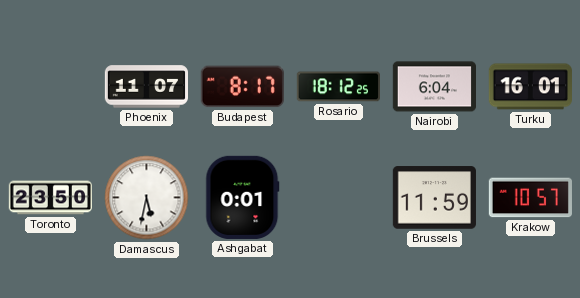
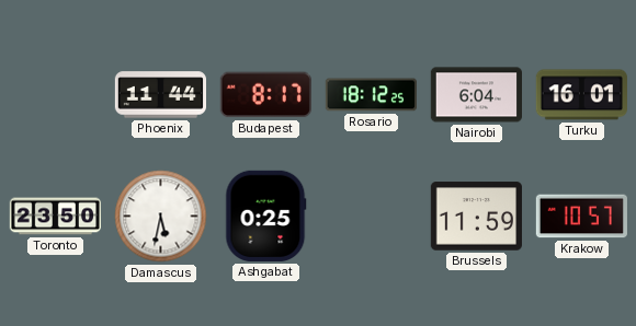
Phoenix: 11:07 -> 11:44
Ashgabat: 0:01 -> 0:25
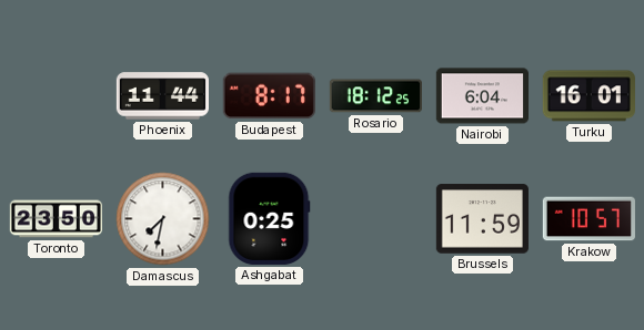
Damascus: 5:32 -> 7:32
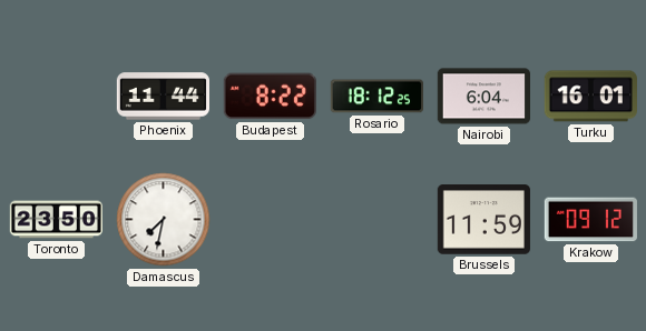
Budapest: 8:17 -> 8:22
Ashgabat: 0:25 -> none
Krakow: 10:57 -> 09:12
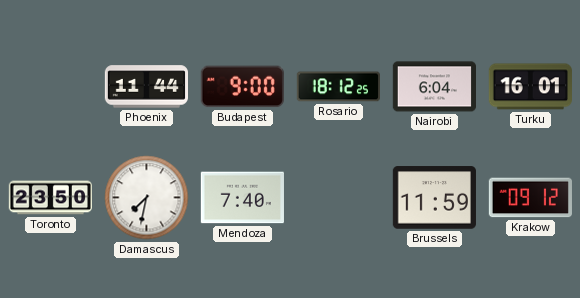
Budapest: 8:22 -> 9:00
Mendoza: none -> 7:40
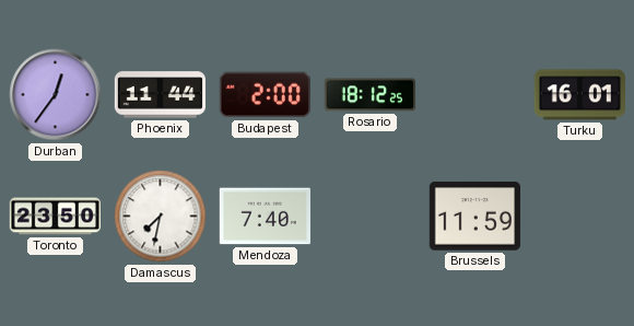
Durban: none -> 12:36
Budapest: 9:00 -> 2:00
Nairobi: 6:04 -> none
Krakow: 09:12 -> none
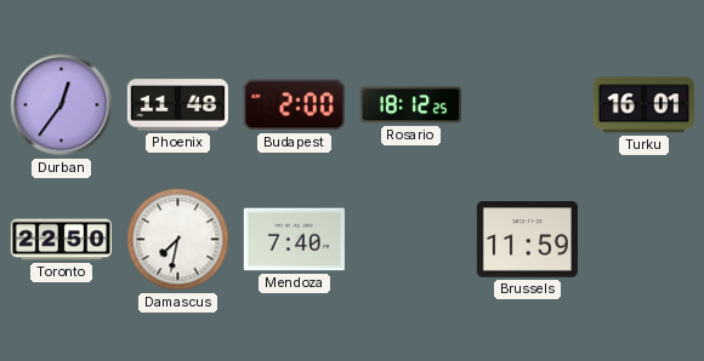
Phoenix: 11:44 -> 11:48
Toronto: 23:50 -> 22:50
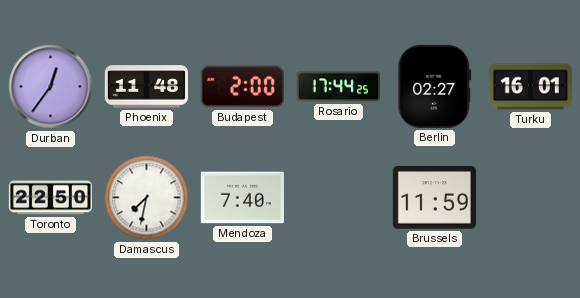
Rosario: 18:12 -> 17:44
Berlin: none -> 02:27
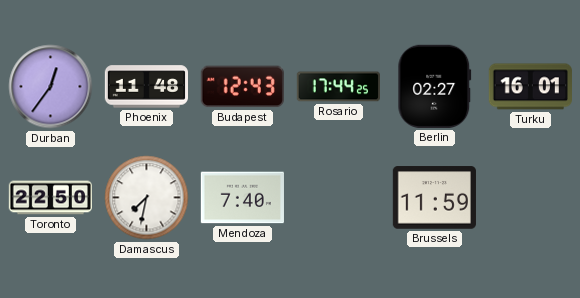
Budapest: 2:00 -> 12:43
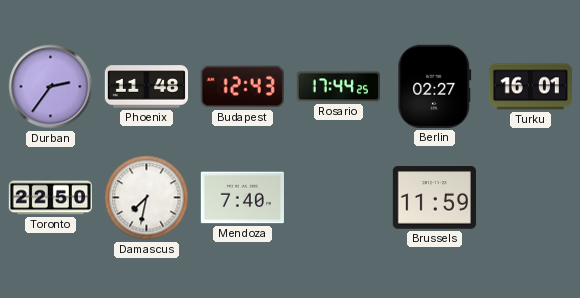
Durban: 12:36 -> 2:36
